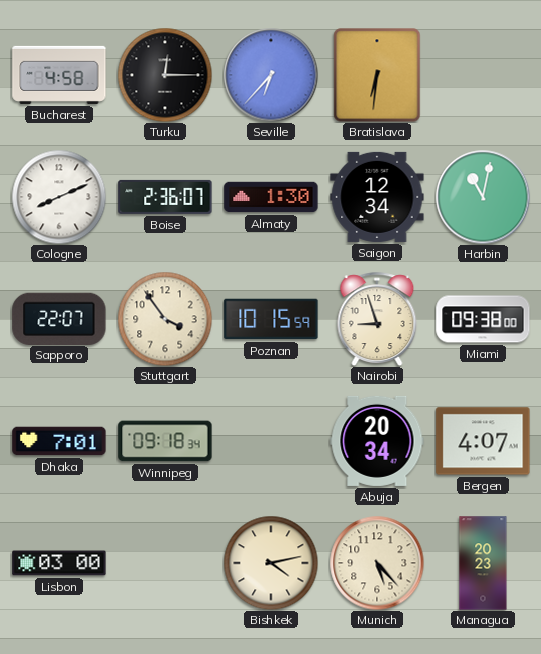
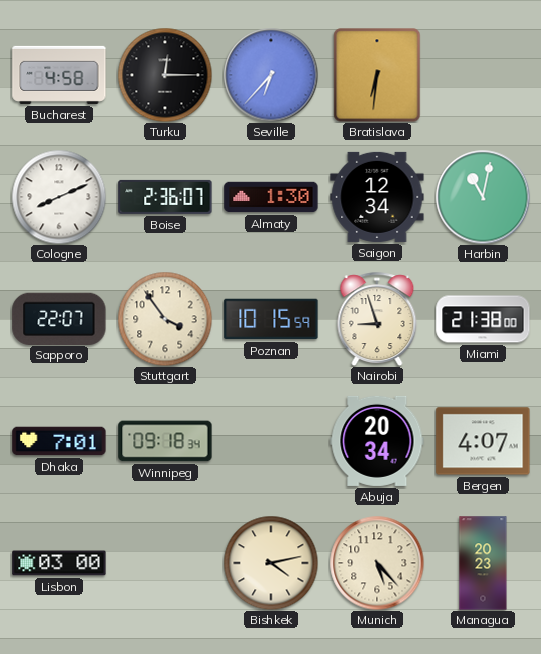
Miami: 09:38 -> 21:38
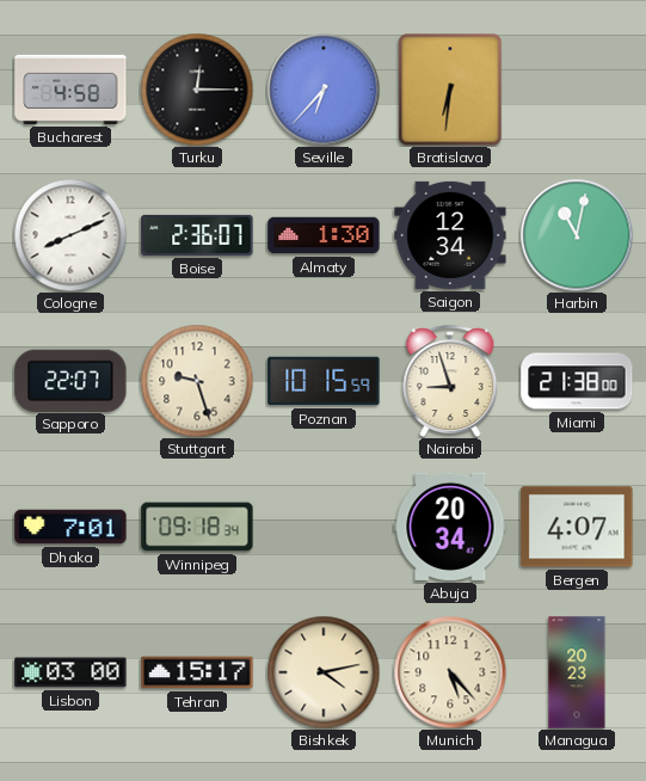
Stuttgart: 3:54 -> 9:27
Tehran: none -> 15:17
